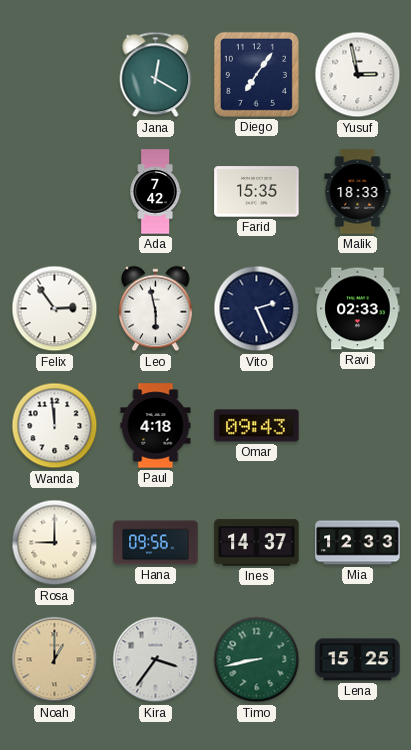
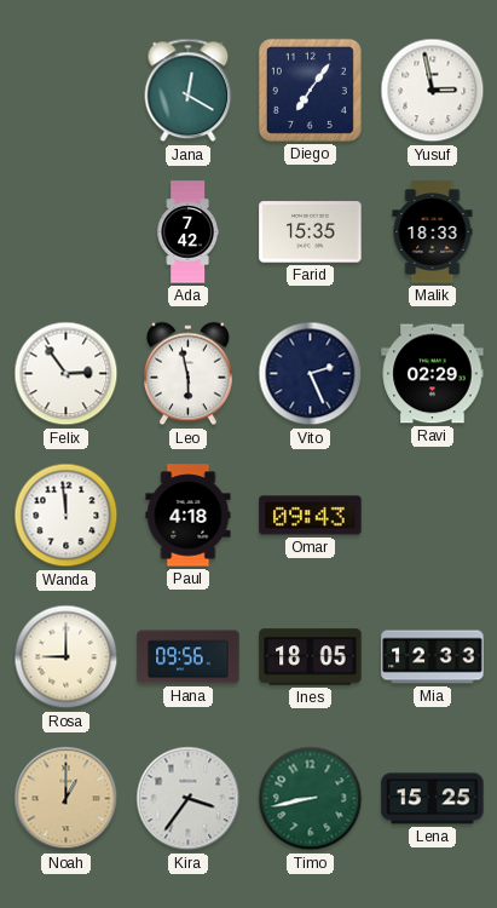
Ravi: 02:33 -> 02:29
Ines: 14:37 -> 18:05
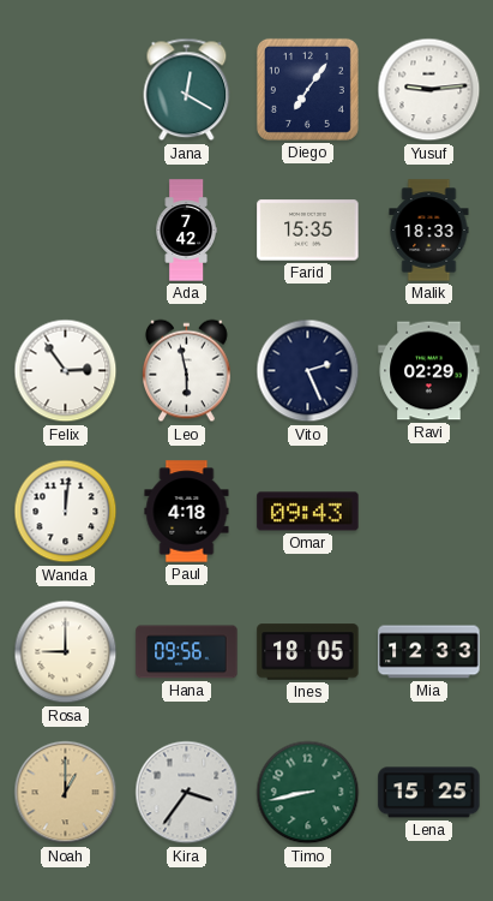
Yusuf: 2:58 -> 9:14
Wanda: 11:59 -> 12:01
